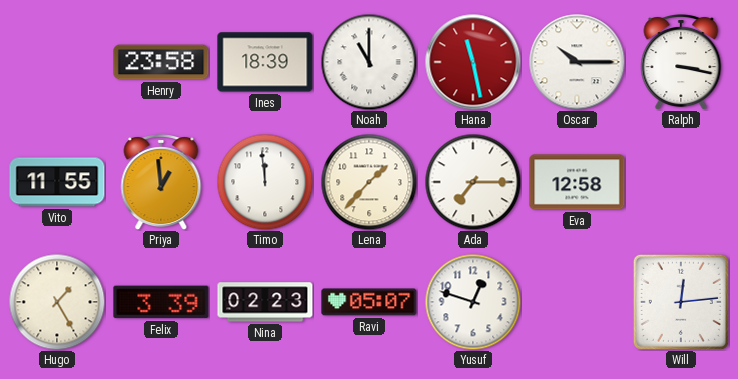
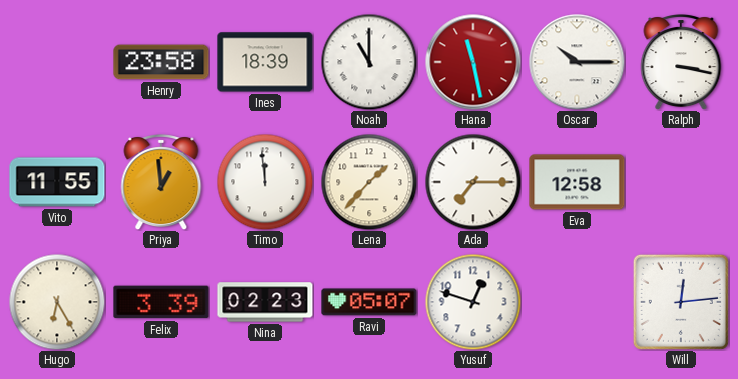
Hugo: 1:25 -> 6:25
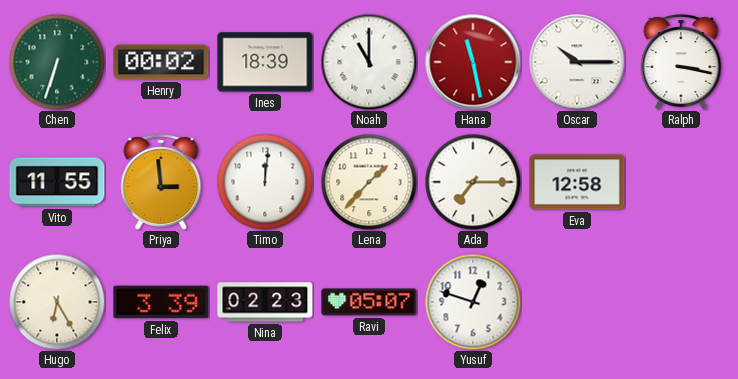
Chen: none -> 6:33
Henry: 23:58 -> 00:02
Priya: 12:59 -> 2:59
Timo: 11:59 -> 12:01
Will: 12:14 -> none
